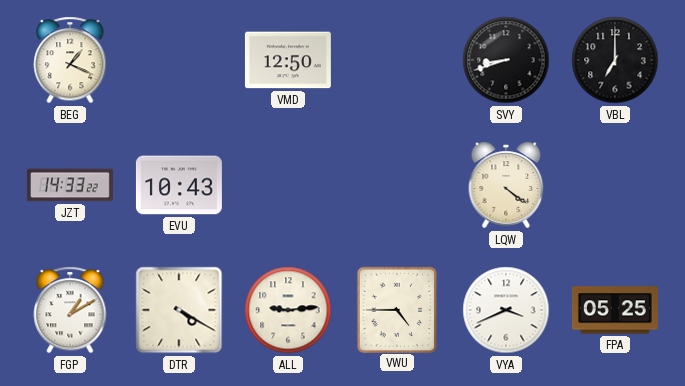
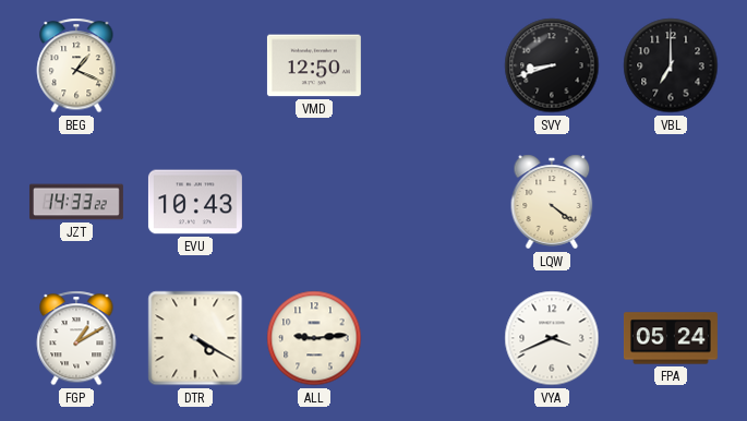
VWU: 4:45 -> none
FPA: 05:25 -> 05:24
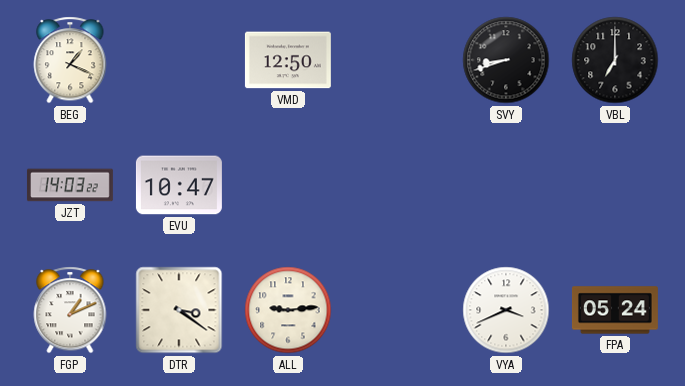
JZT: 14:33 -> 14:03
EVU: 10:43 -> 10:47
LQW: 4:21 -> none
FGP: 1:10 -> 1:11
DTR: 4:20 -> 3:21
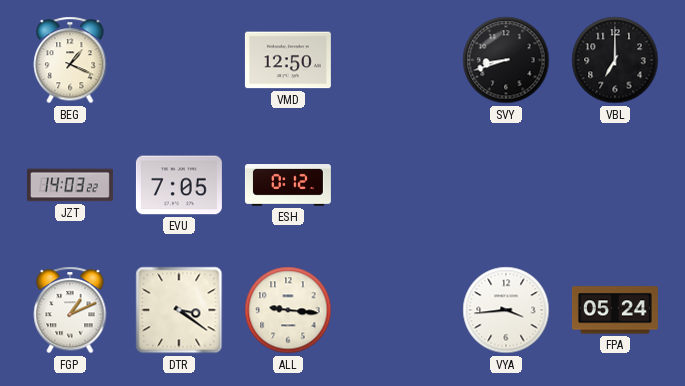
EVU: 10:47 -> 7:05
ESH: none -> 0:12
ALL: 9:14 -> 9:16
VYA: 3:41 -> 3:44
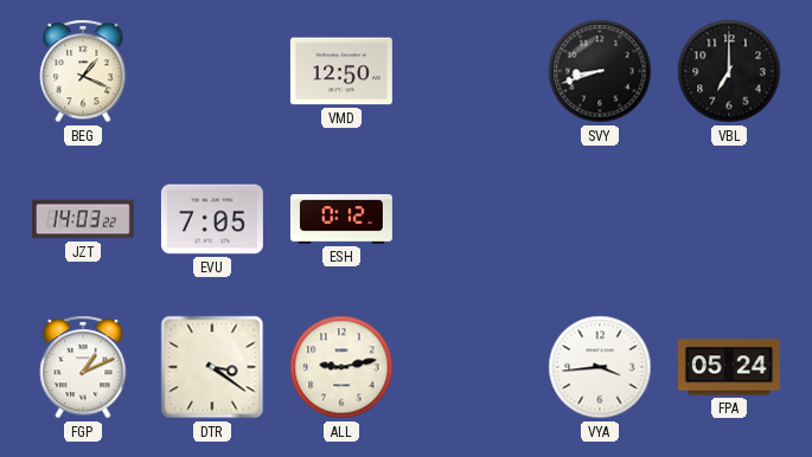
ALL: 9:16 -> 9:13
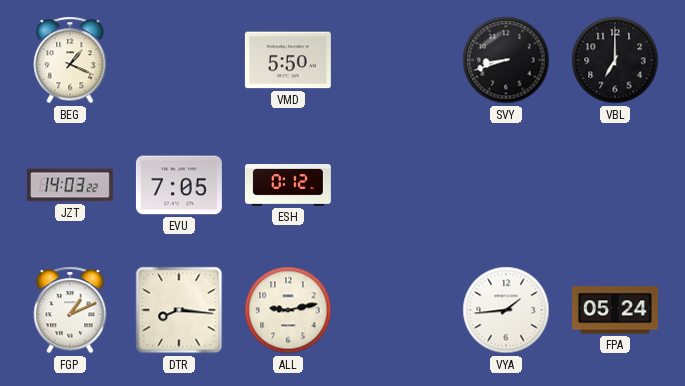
VMD: 12:50 -> 5:50
DTR: 3:21 -> 8:16
VYA: 3:44 -> 1:44
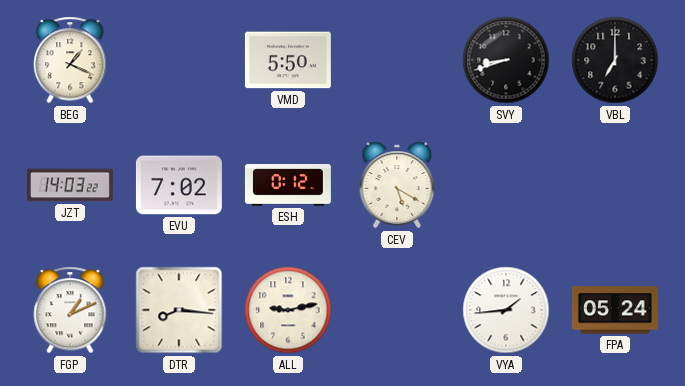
EVU: 7:05 -> 7:02
CEV: none -> 5:20
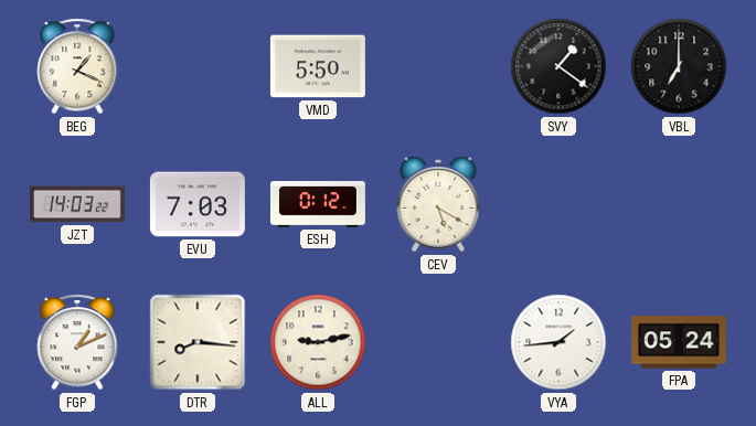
SVY: 8:42 -> 1:21
EVU: 7:02 -> 7:03
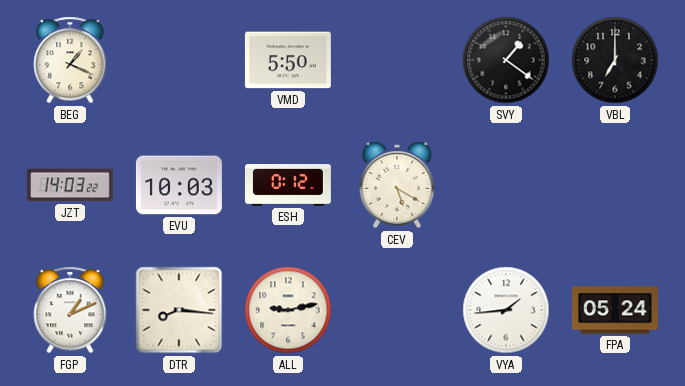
EVU: 7:03 -> 10:03
